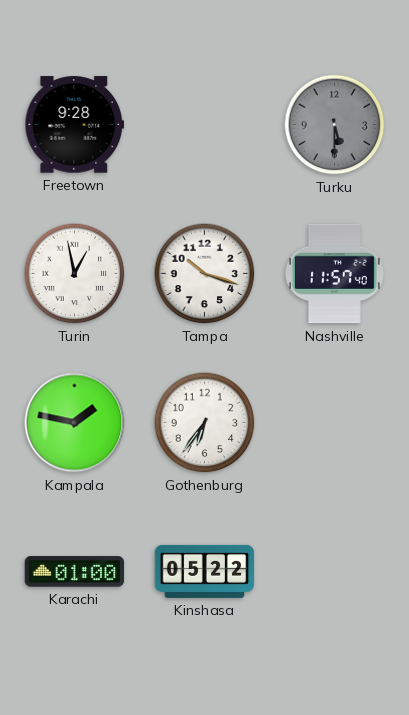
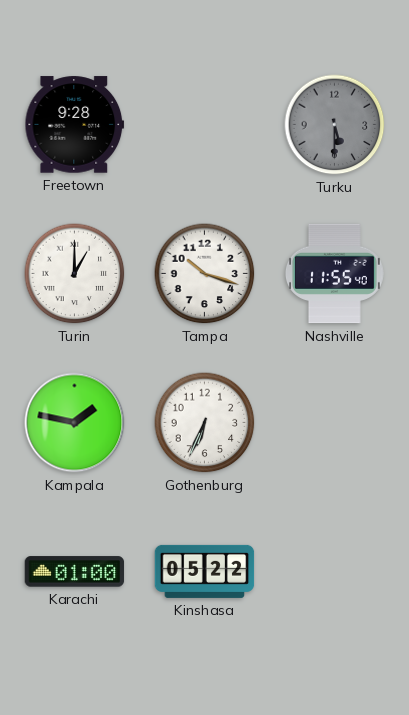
Turin: 12:58 -> 1:00
Nashville: 11:57 -> 11:55
Gothenburg: 6:36 -> 6:34
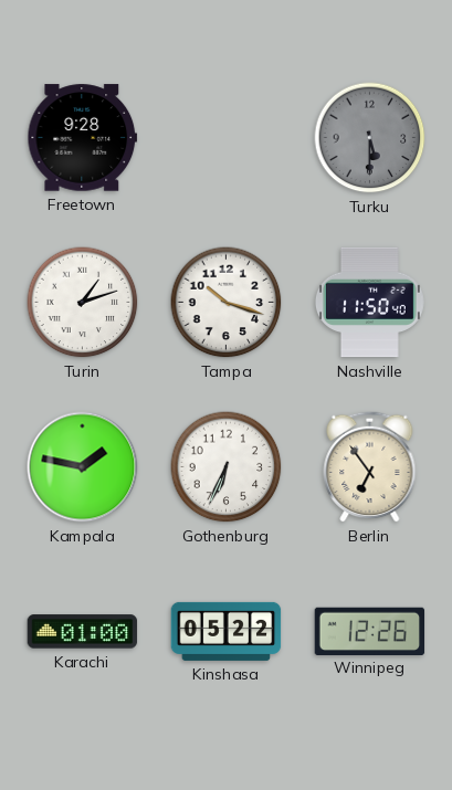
Turin: 1:00 -> 1:12
Nashville: 11:55 -> 11:50
Berlin: none -> 6:54
Winnipeg: none -> 12:26
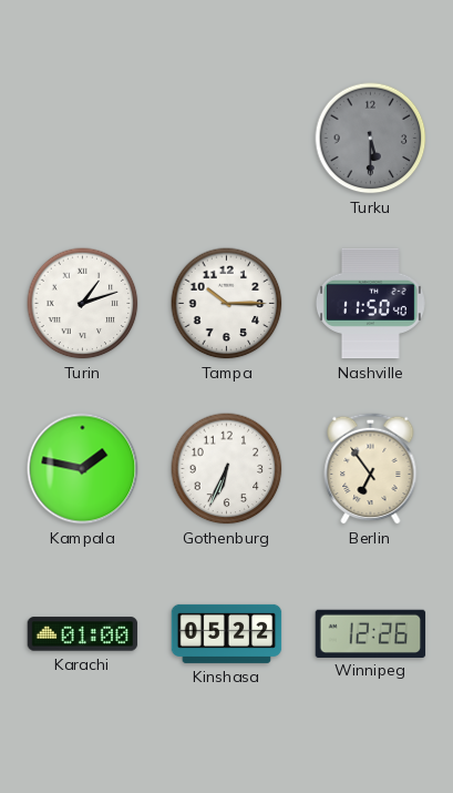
Freetown: 9:28 -> none
Tampa: 10:18 -> 10:15
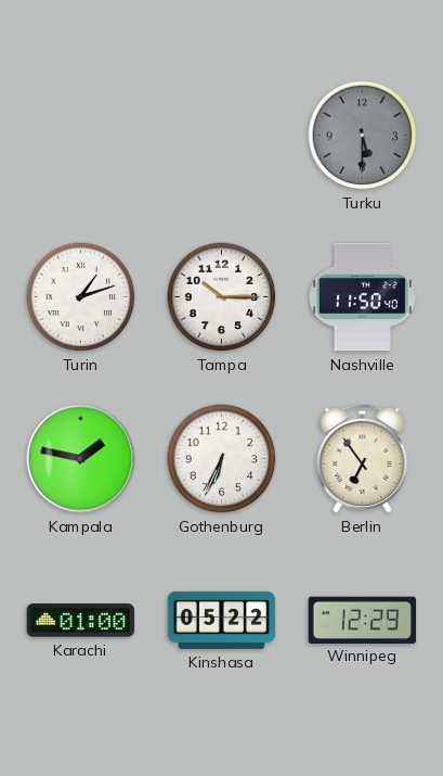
Winnipeg: 12:26 -> 12:29
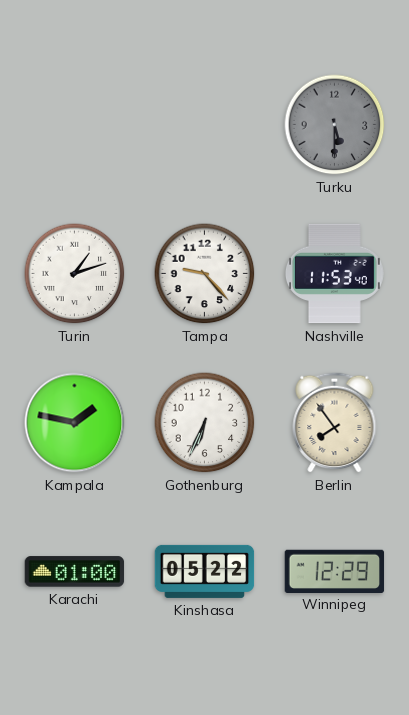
Tampa: 10:15 -> 9:23
Nashville: 11:50 -> 11:53
Berlin: 6:54 -> 7:54
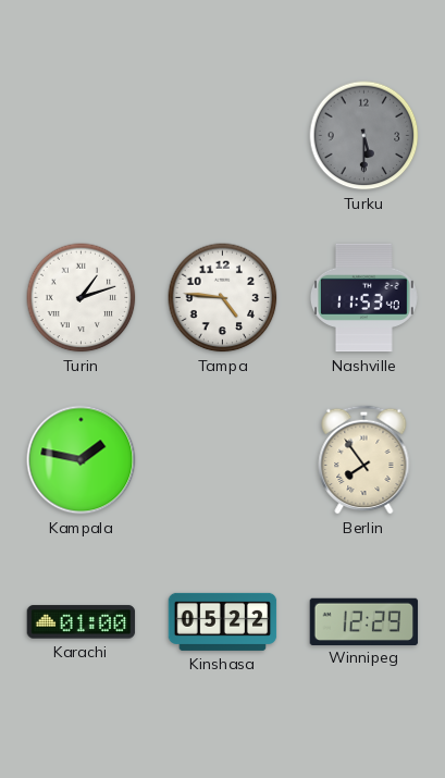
Tampa: 9:23 -> 4:46
Gothenburg: 6:34 -> none
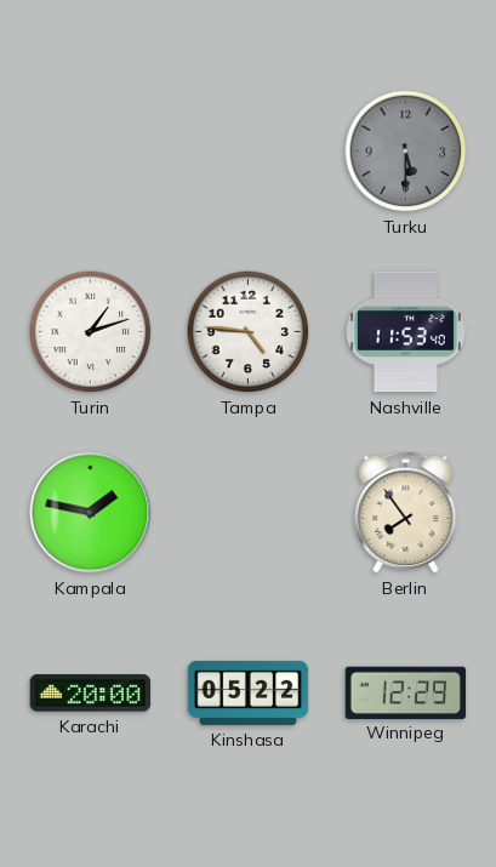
Karachi: 01:00 -> 20:00
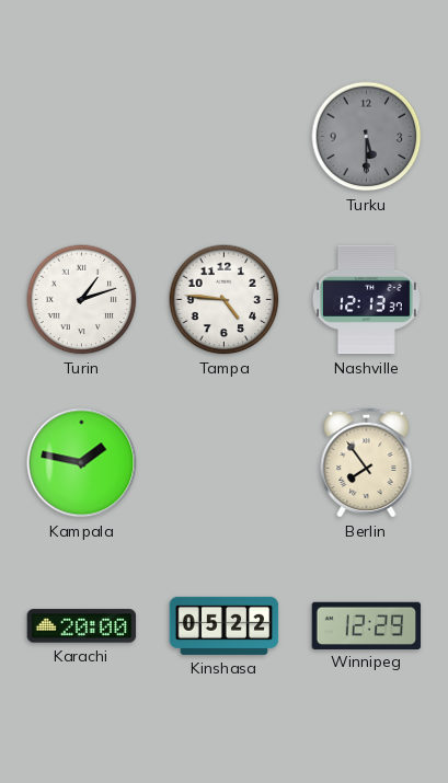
Nashville: 11:53 -> 12:13
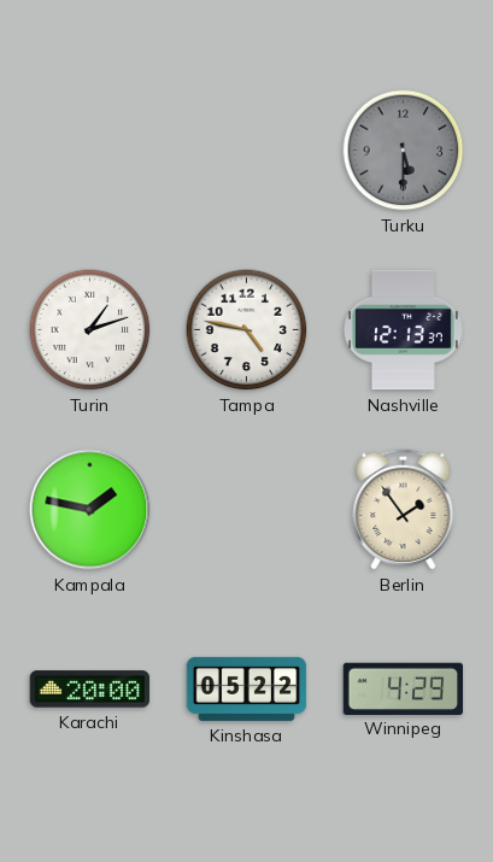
Tampa: 4:46 -> 4:47
Berlin: 7:54 -> 1:54
Winnipeg: 12:29 -> 4:29
